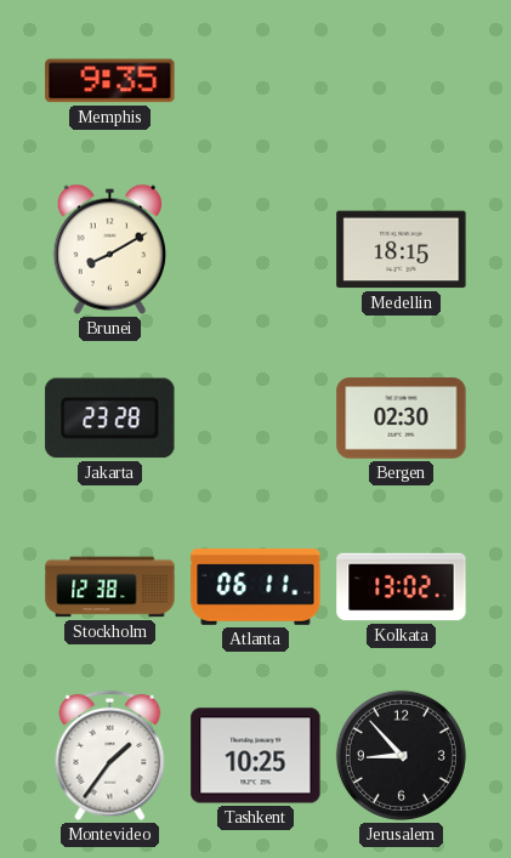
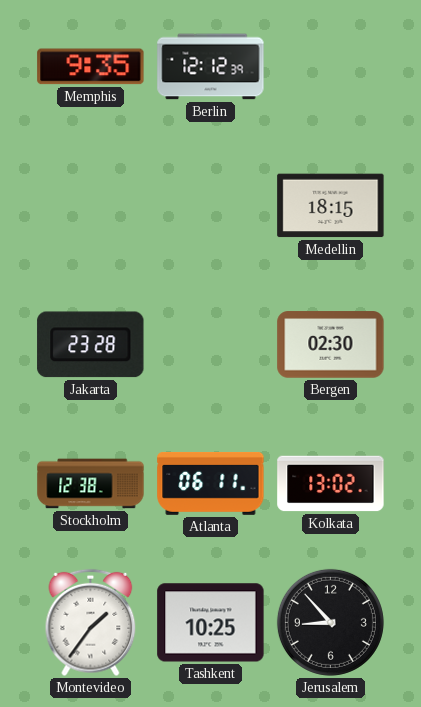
Berlin: none -> 12:12
Brunei: 8:10 -> none
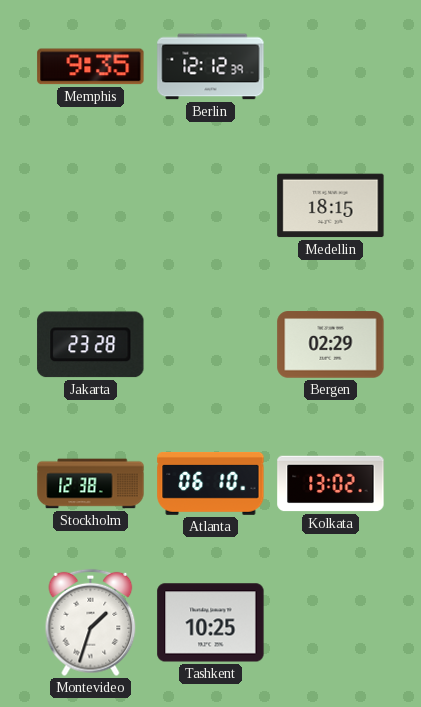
Bergen: 02:30 -> 02:29
Atlanta: 06:11 -> 06:10
Montevideo: 1:36 -> 1:33
Jerusalem: 8:53 -> none
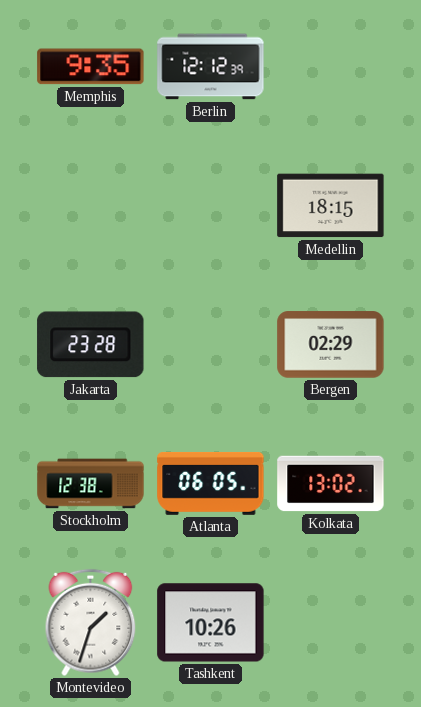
Atlanta: 06:10 -> 06:05
Tashkent: 10:25 -> 10:26
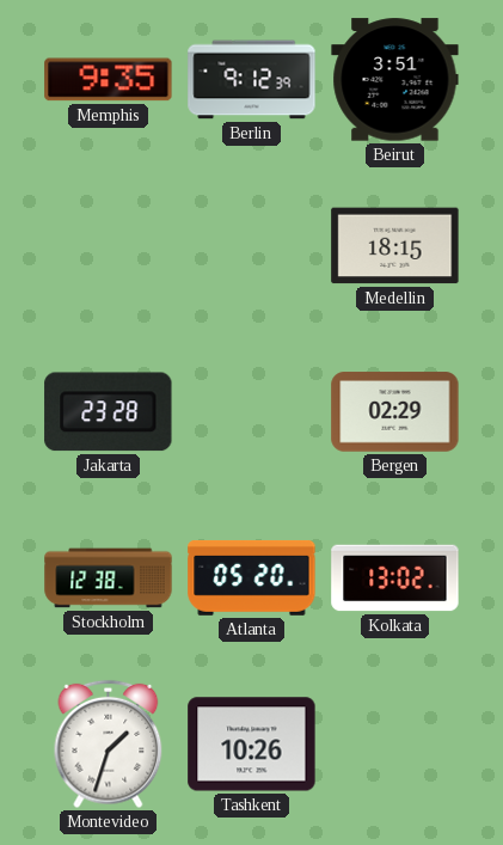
Berlin: 12:12 -> 9:12
Beirut: none -> 3:51
Atlanta: 06:05 -> 05:20
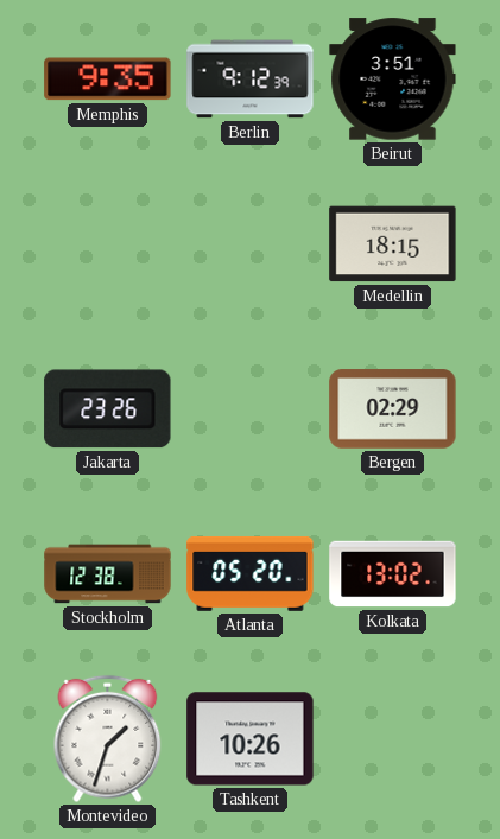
Jakarta: 23:28 -> 23:26
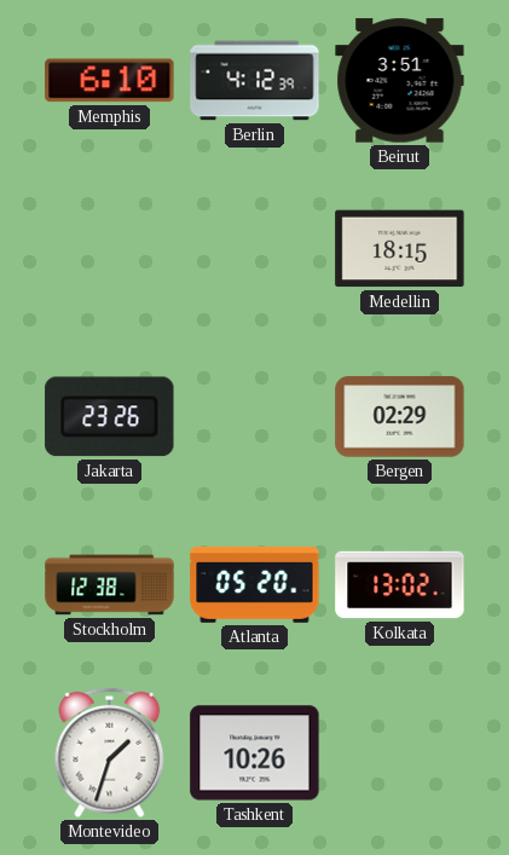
Memphis: 9:35 -> 6:10
Berlin: 9:12 -> 4:12
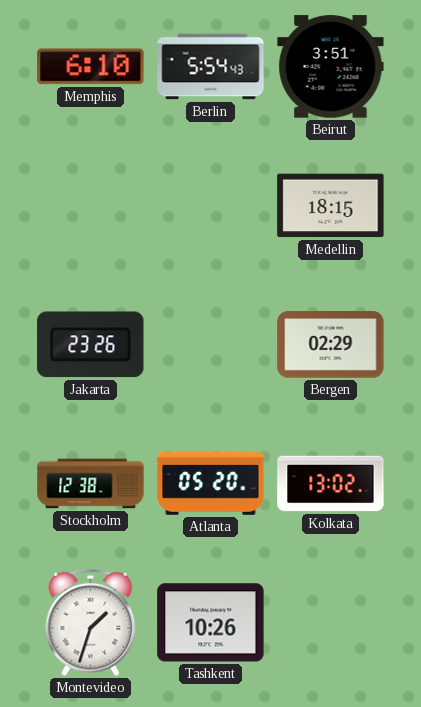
Berlin: 4:12 -> 5:54
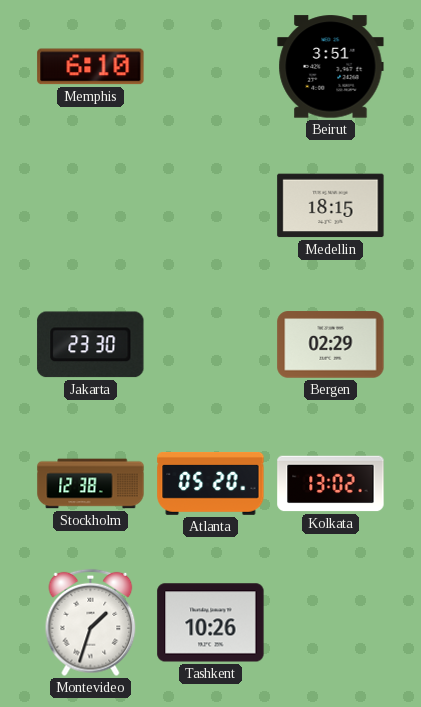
Berlin: 5:54 -> none
Jakarta: 23:26 -> 23:30
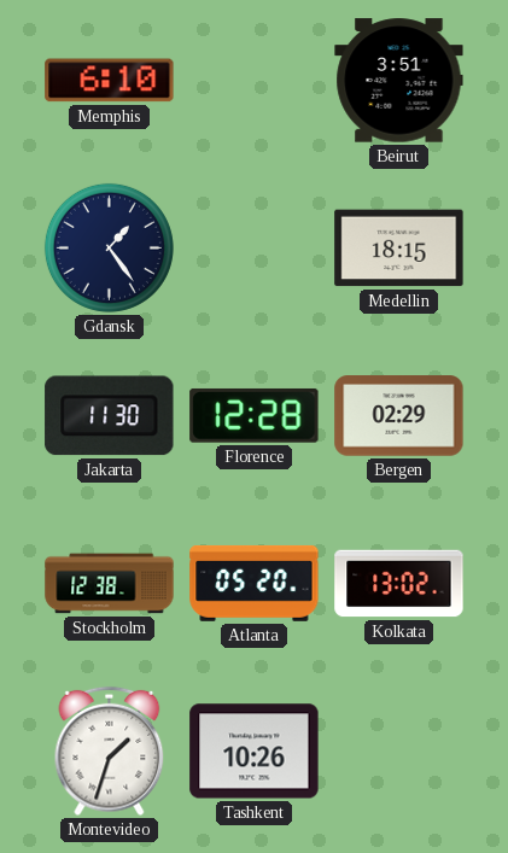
Gdansk: none -> 1:24
Jakarta: 23:30 -> 11:30
Florence: none -> 12:28
